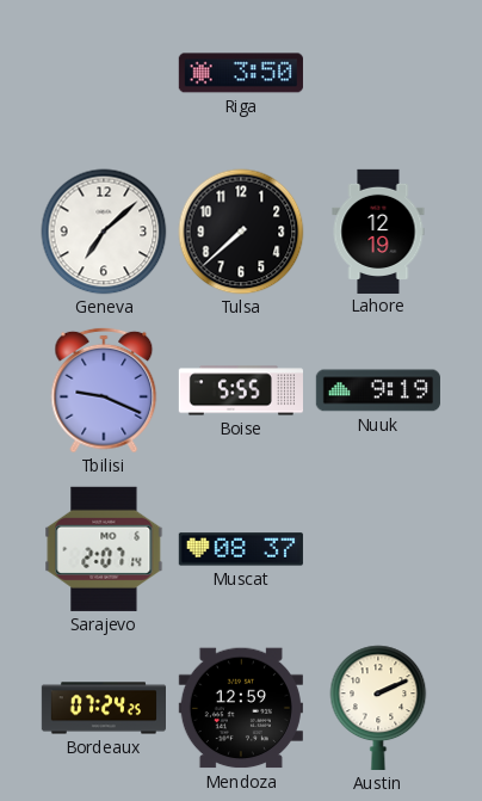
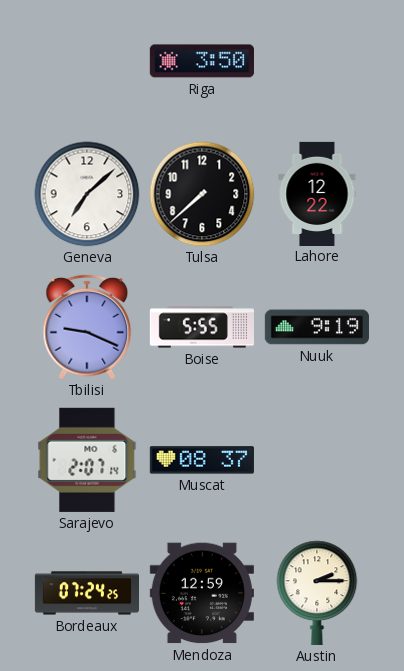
Lahore: 12:19 -> 12:22
Austin: 2:11 -> 2:15
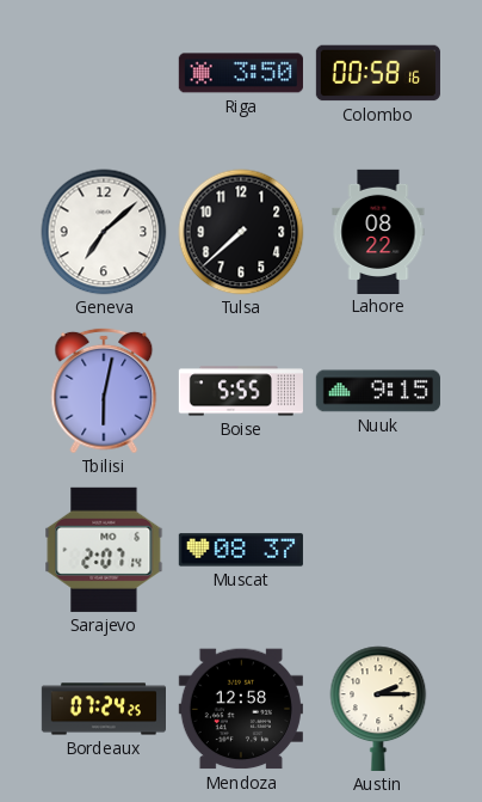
Colombo: none -> 00:58
Lahore: 12:22 -> 08:22
Tbilisi: 9:19 -> 6:02
Nuuk: 9:19 -> 9:15
Mendoza: 12:59 -> 12:58
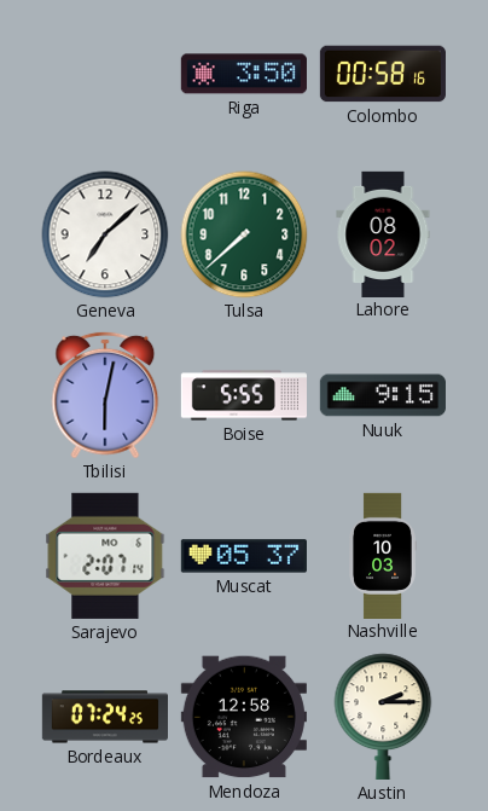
Tulsa dial: black -> green
Lahore: 08:22 -> 08:02
Muscat: 08:37 -> 05:37
Nashville: none -> 10:03
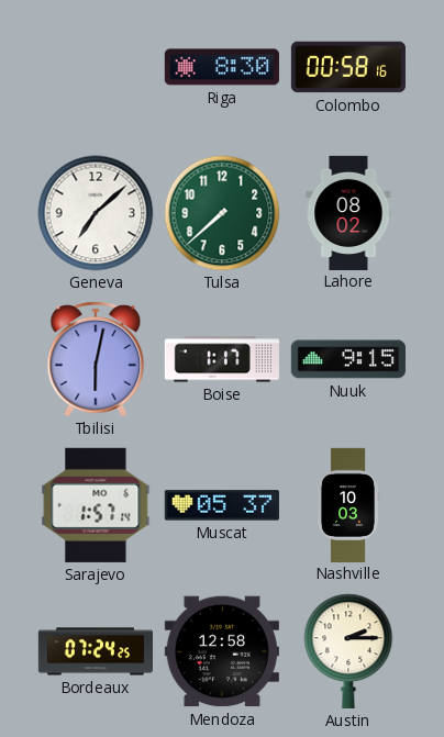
Riga: 3:50 -> 8:30
Boise: 5:55 -> 1:17
Sarajevo: 2:07 -> 1:57
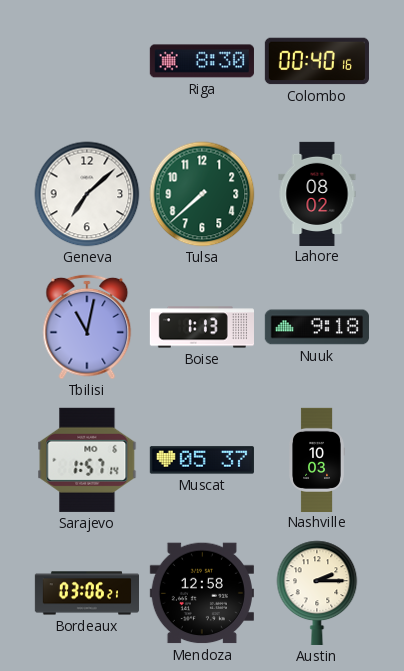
Colombo: 00:58 -> 00:40
Tbilisi: 6:02 -> 11:02
Boise: 1:17 -> 1:13
Nuuk: 9:15 -> 9:18
Bordeaux: 07:24 -> 03:06
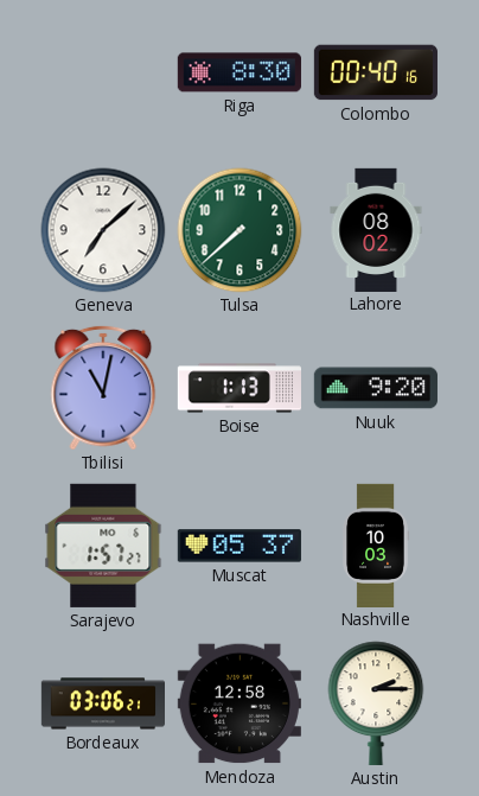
Nuuk: 9:18 -> 9:20
Sarajevo: 1:57:14 -> 1:57:27
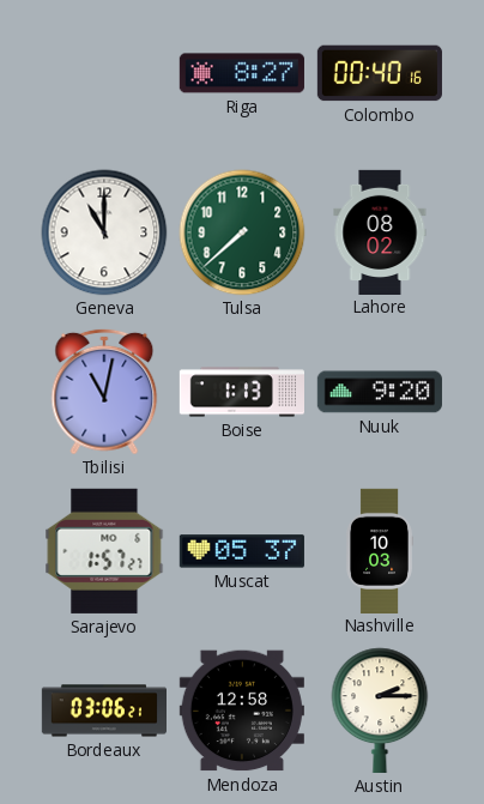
Riga: 8:30 -> 8:27
Geneva: 7:08 -> 11:00
